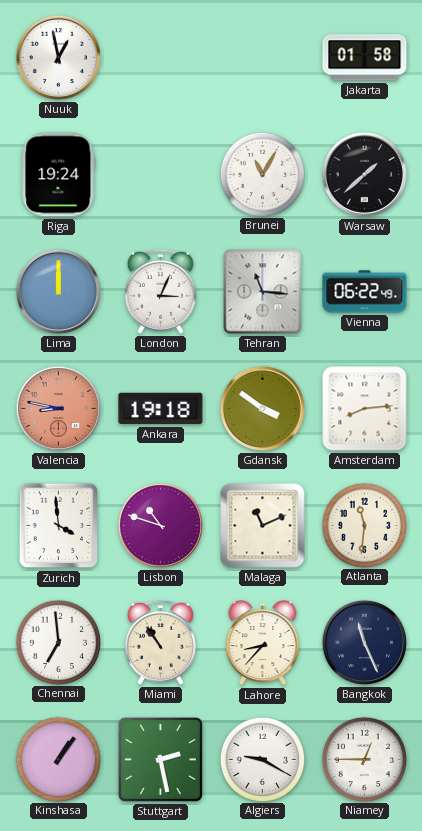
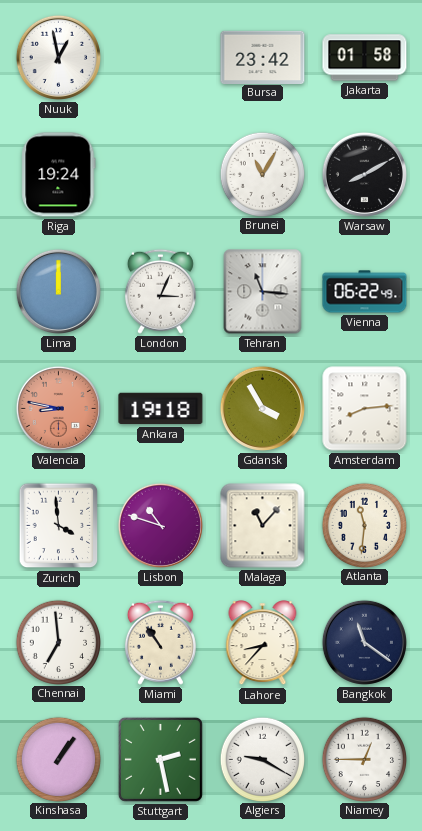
Bursa: none -> 23:42
Warsaw: 1:38 -> 8:10
Gdansk: 3:51 -> 3:55
Malaga: 11:11 -> 11:07
Bangkok: 11:26 -> 11:21
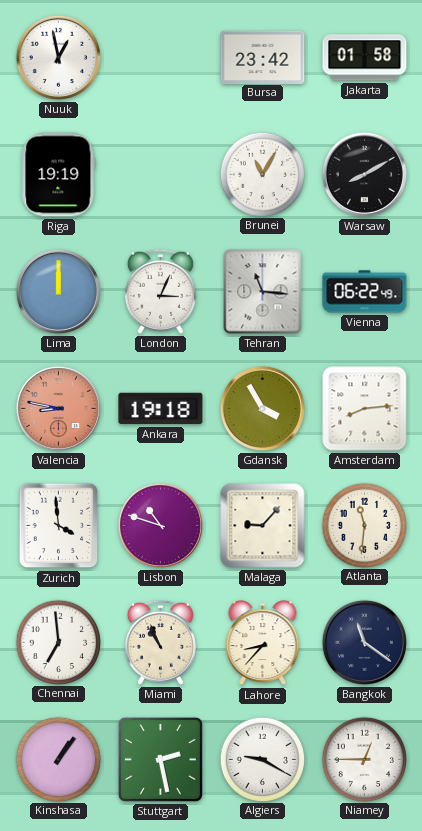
Riga: 19:24 -> 19:19
Malaga: 11:07 -> 9:07
Miami: 10:54 -> 10:56
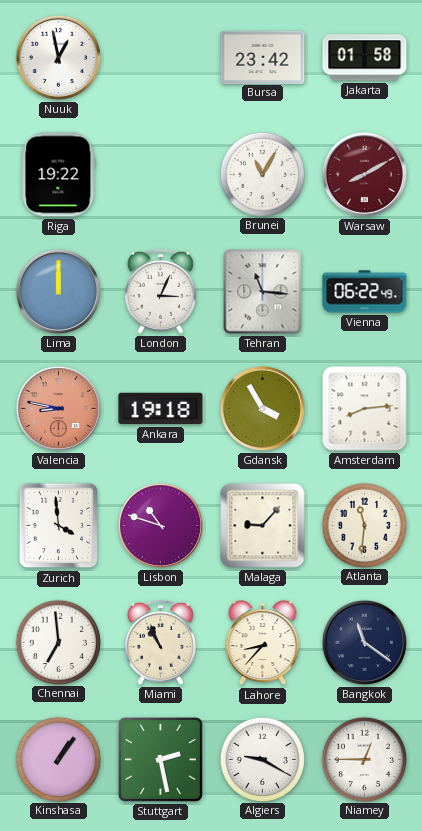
Riga: 19:19 -> 19:22
Warsaw dial: black -> burgundy
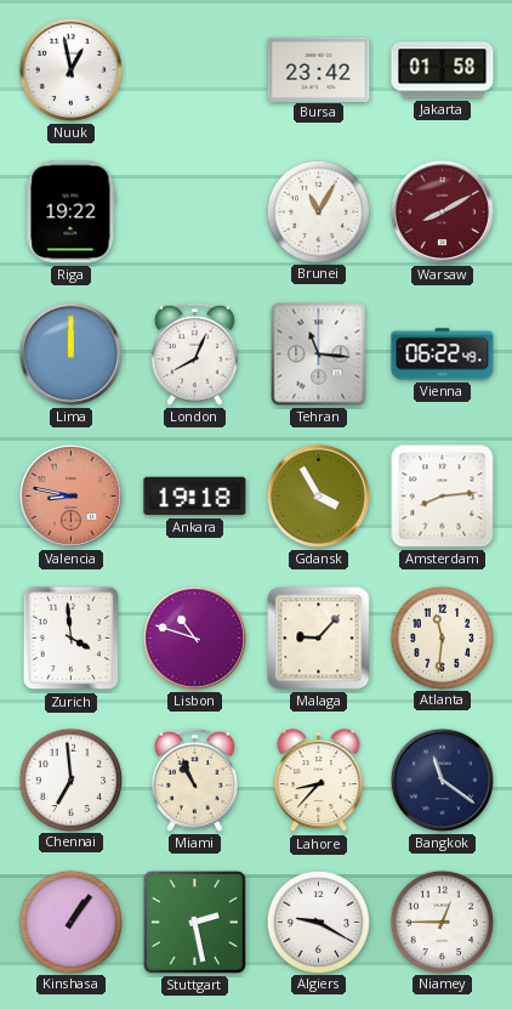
London: 3:04 -> 8:04
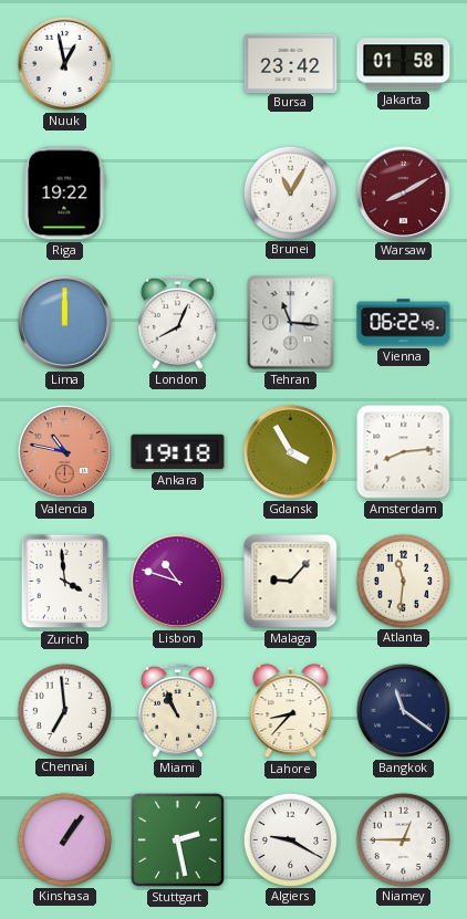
Valencia: 8:47 -> 10:47
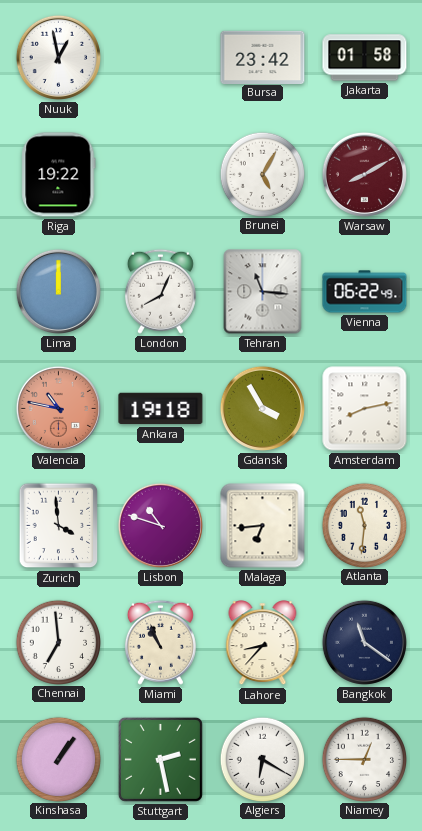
Brunei: 11:05 -> 5:05
Amsterdam: 8:14 -> 8:13
Malaga: 9:07 -> 6:44
Algiers: 9:20 -> 6:20
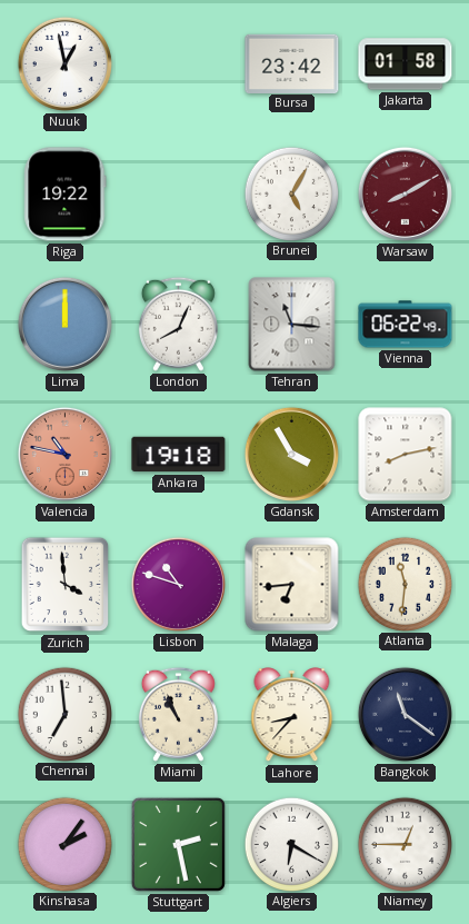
Kinshasa: 1:06 -> 2:06
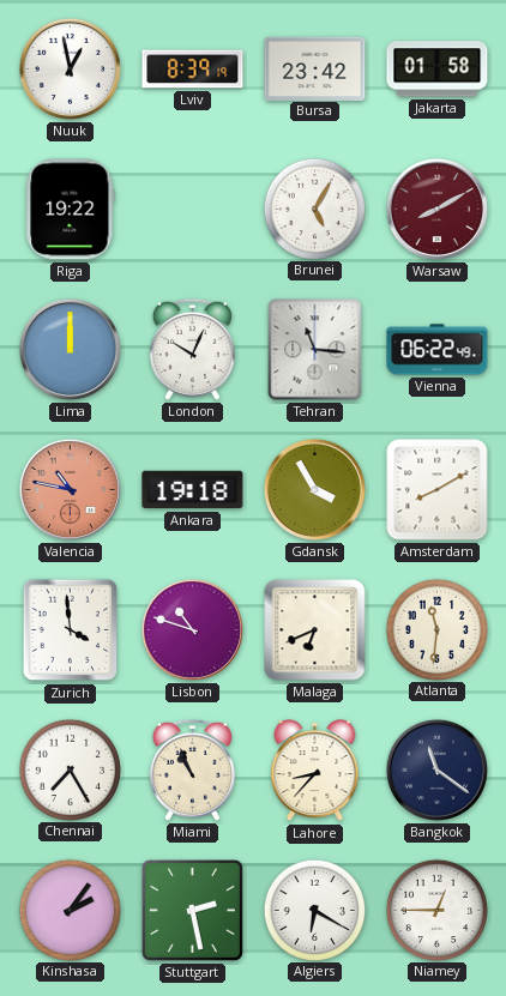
Lviv: none -> 8:39
London: 8:04 -> 10:04
Amsterdam: 8:13 -> 8:10
Malaga: 6:44 -> 6:41
Chennai: 6:59 -> 7:25
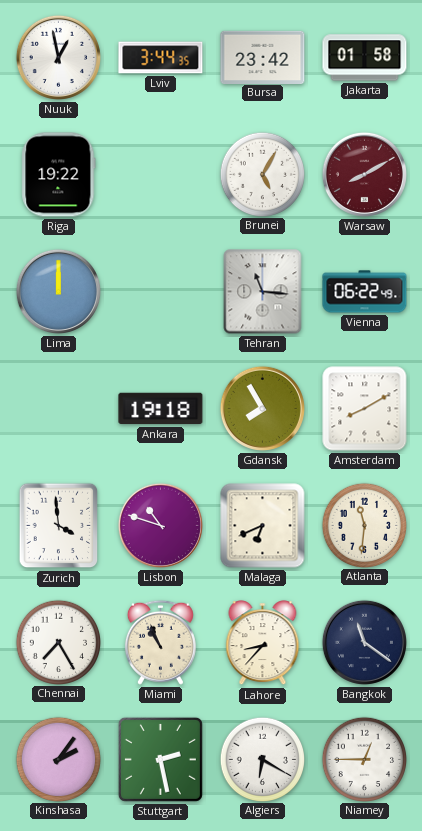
Lviv: 8:39 -> 3:44
London: 10:04 -> none
Valencia: 10:47 -> none
Gdansk: 3:55 -> 7:55
